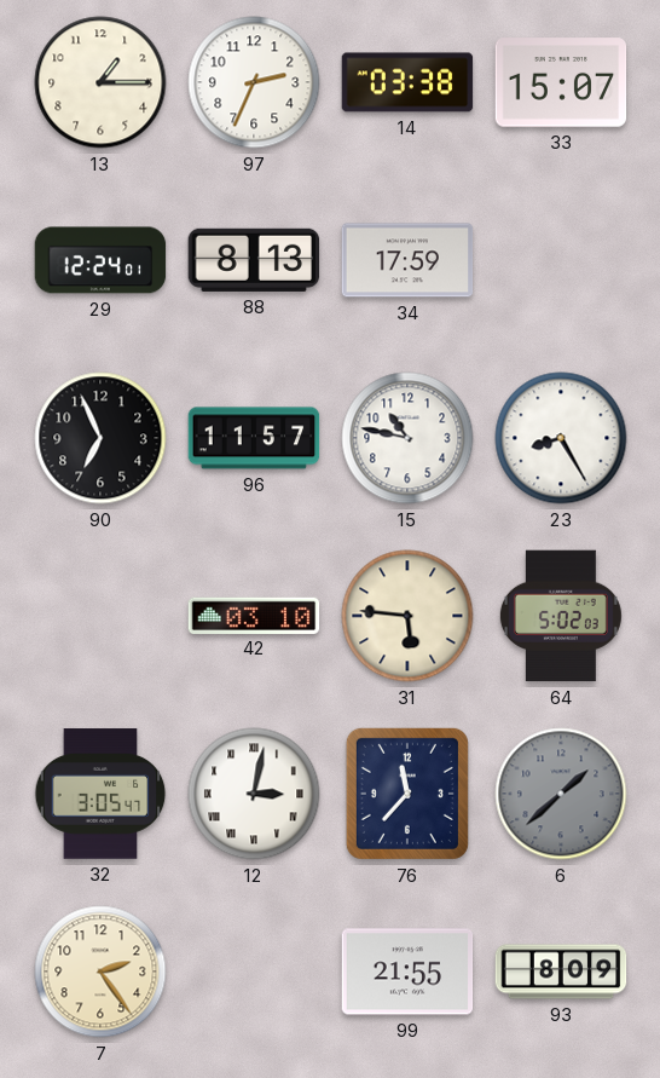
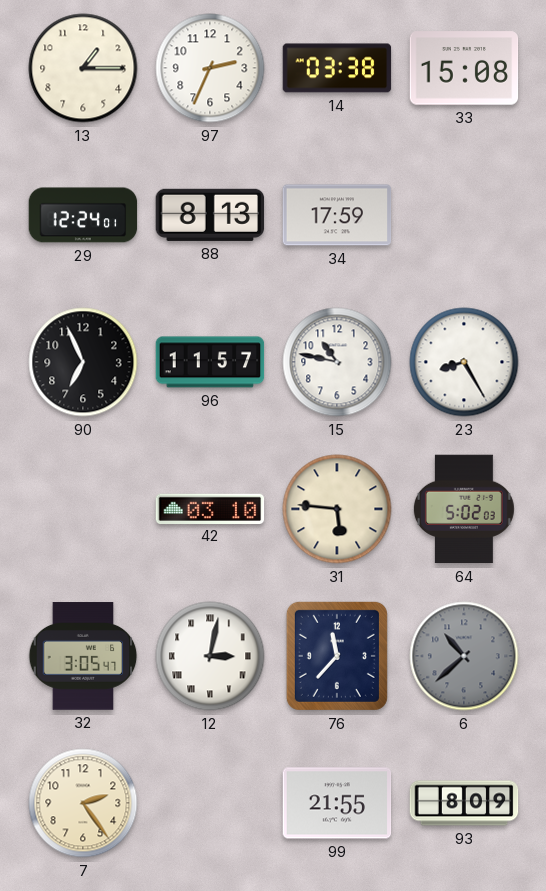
33: 15:07 -> 15:08
6: 1:38 -> 10:38
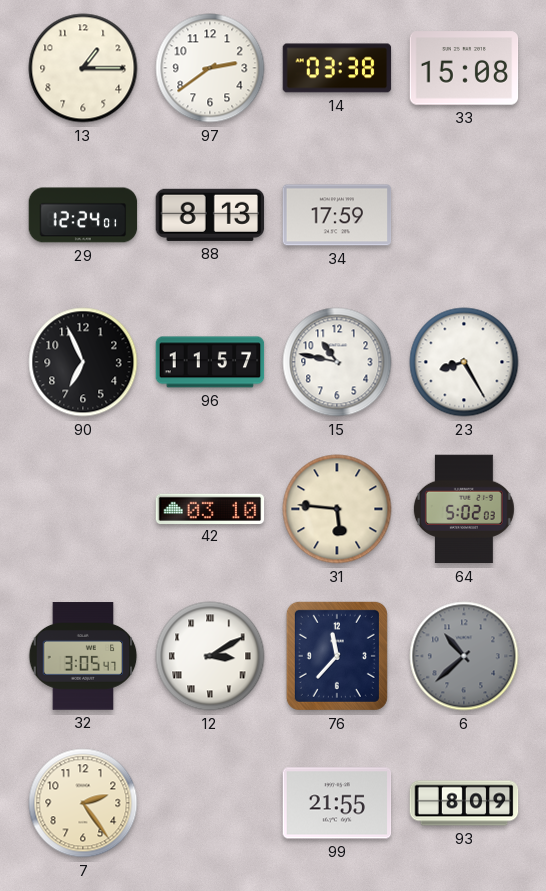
97: 2:34 -> 2:39
12: 3:02 -> 3:10
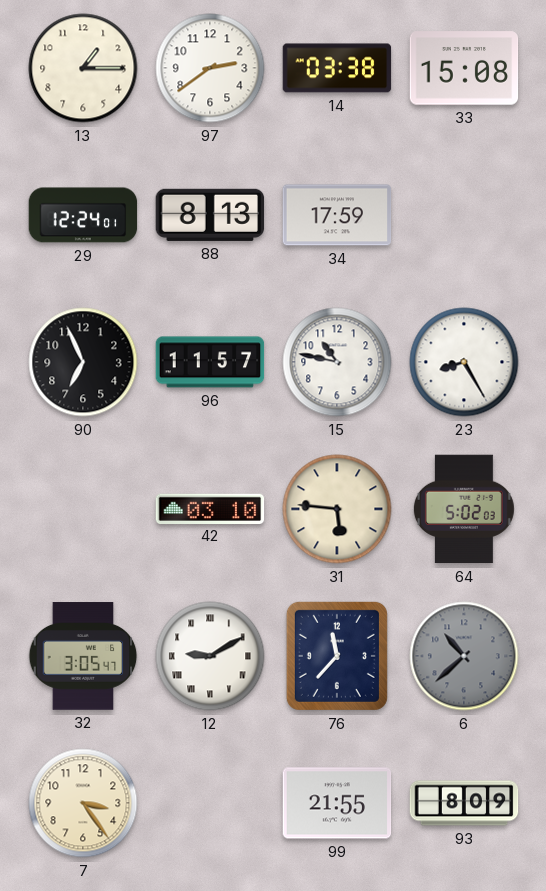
12: 3:10 -> 9:10
7: 2:24 -> 3:24
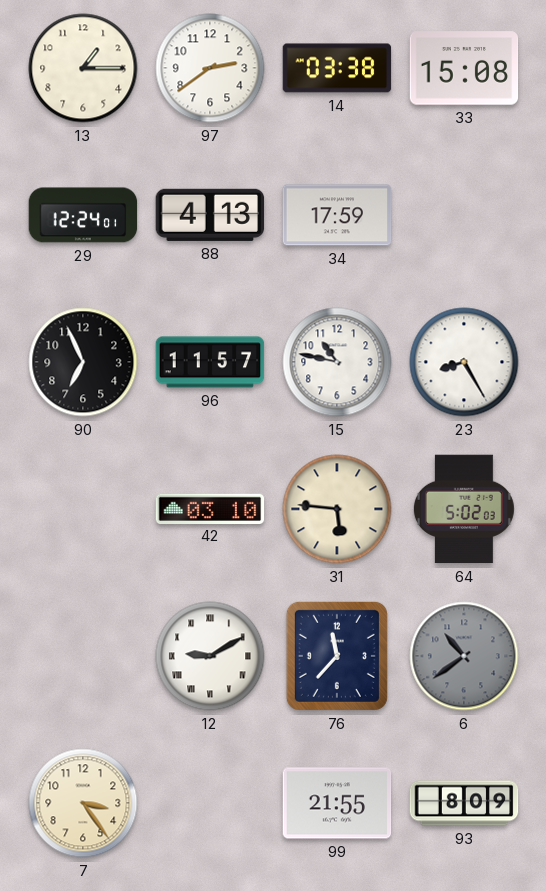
88: 8:13 -> 4:13
32: 3:05 -> none
6: 10:38 -> 10:39
